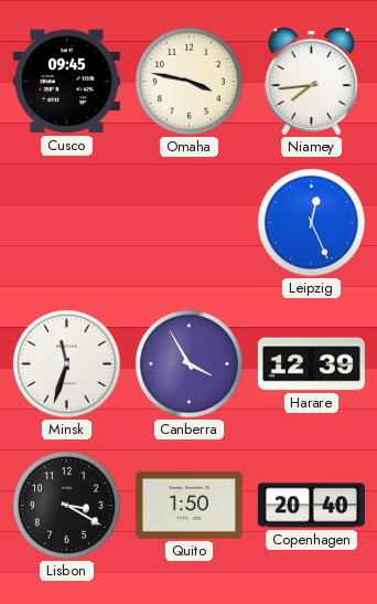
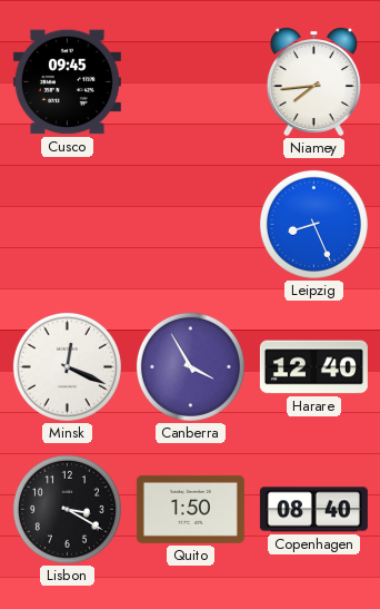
Omaha: 3:47 -> none
Leipzig: 12:26 -> 8:26
Minsk: 11:33 -> 12:19
Harare: 12:39 -> 12:40
Copenhagen: 20:40 -> 08:40
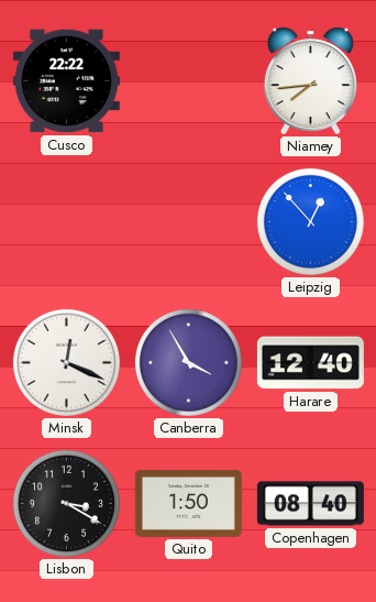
Cusco: 09:45 -> 22:22
Leipzig: 8:26 -> 12:53
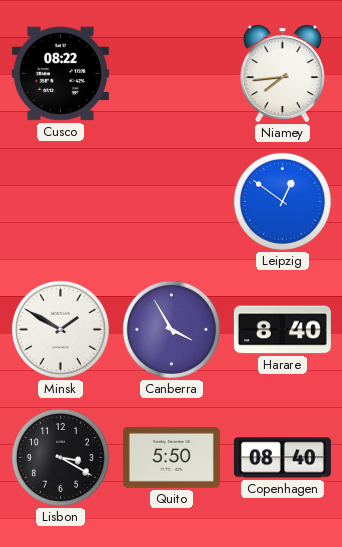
Cusco: 22:22 -> 08:22
Leipzig: 12:53 -> 12:51
Minsk: 12:19 -> 1:50
Harare: 12:40 -> 8:40
Quito: 1:50 -> 5:50
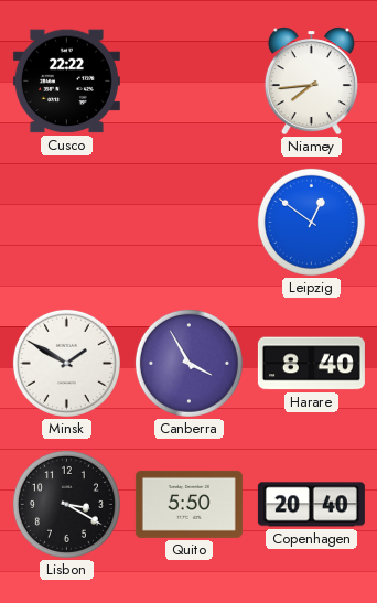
Cusco: 08:22 -> 22:22
Copenhagen: 08:40 -> 20:40
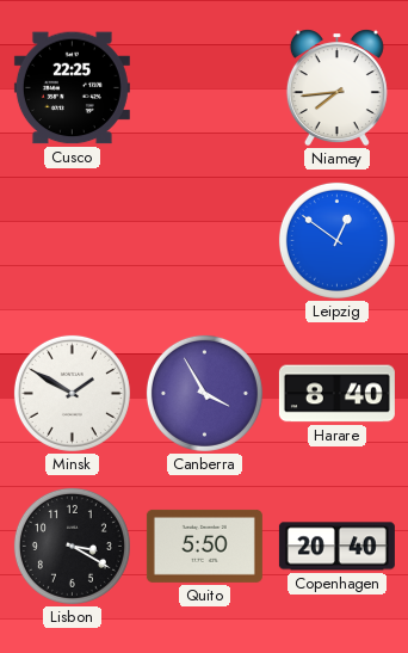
Cusco: 22:22 -> 22:25
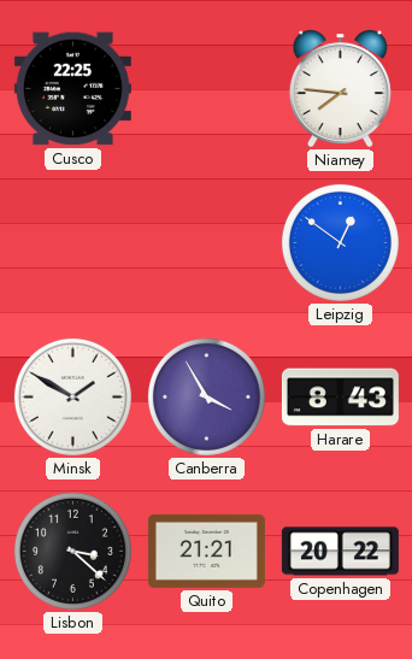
Niamey: 7:44 -> 7:46
Harare: 8:40 -> 8:43
Lisbon: 3:20 -> 3:22
Quito: 5:50 -> 21:21
Copenhagen: 20:40 -> 20:22
